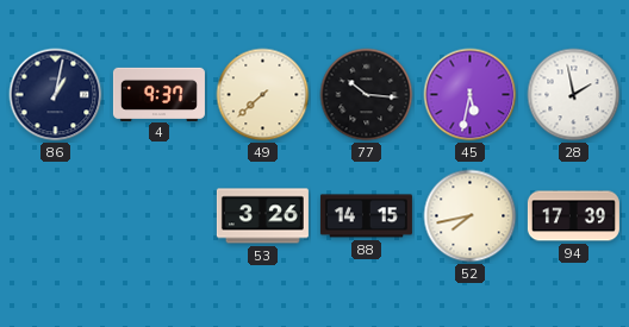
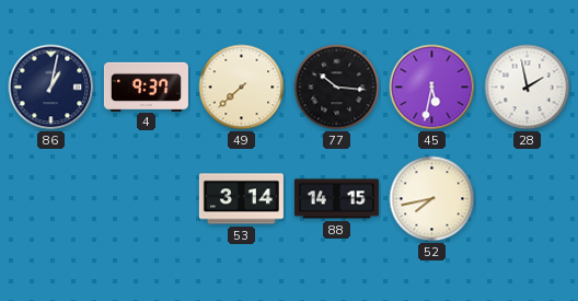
53: 3:26 -> 3:14
94: 17:39 -> none
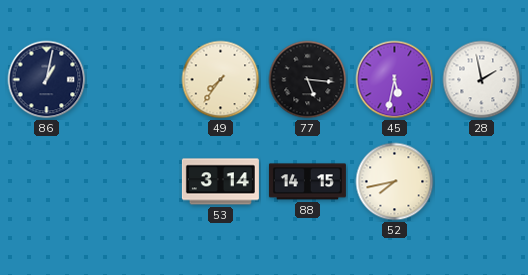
4: 9:37 -> none
49: 7:38 -> 7:36
77: 10:16 -> 5:16
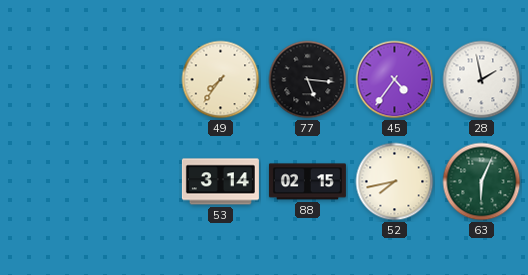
86: 1:02 -> none
45: 5:32 -> 4:36
88: 14:15 -> 02:15
63: none -> 6:04
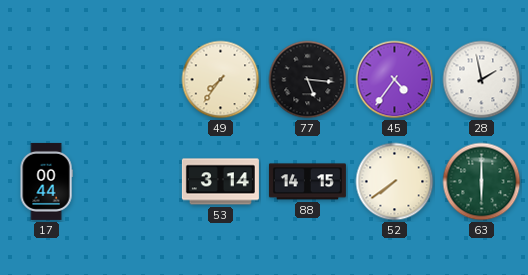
17: none -> 00:44
88: 02:15 -> 14:15
52: 7:43 -> 7:39
63: 6:04 -> 6:00
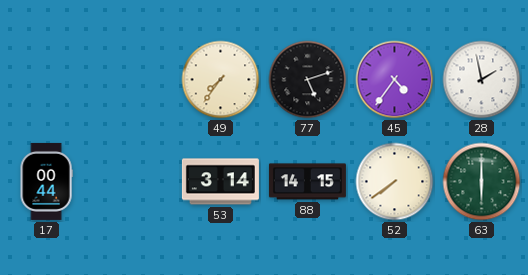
77: 5:16 -> 5:12
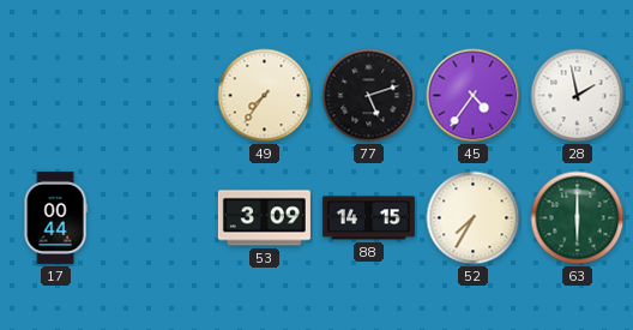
53: 3:14 -> 3:09
52: 7:39 -> 7:35
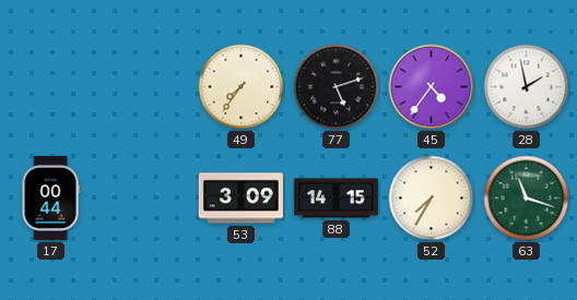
63: 6:00 -> 11:18
